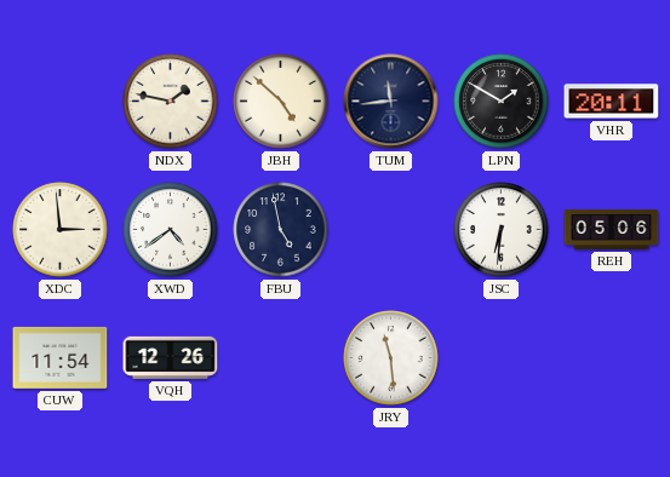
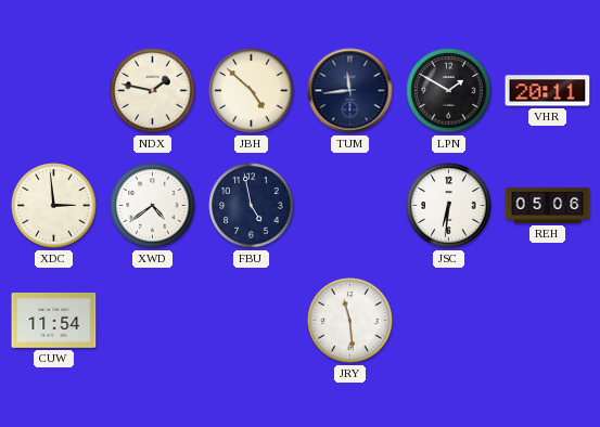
VQH: 12:26 -> none
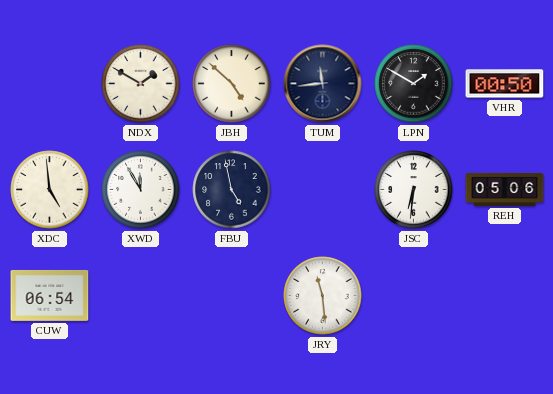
NDX: 1:47 -> 1:50
VHR: 20:11 -> 00:50
XDC: 2:59 -> 4:59
XWD: 4:39 -> 11:55
CUW: 11:54 -> 06:54
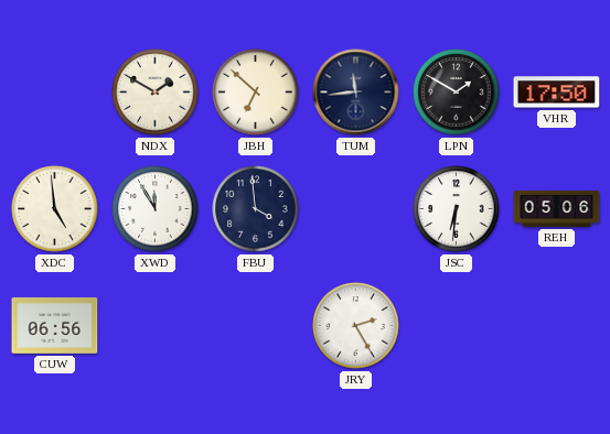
JBH: 4:52 -> 6:52
VHR: 00:50 -> 17:50
FBU: 4:58 -> 3:59
CUW: 06:54 -> 06:56
JRY: 11:29 -> 2:25
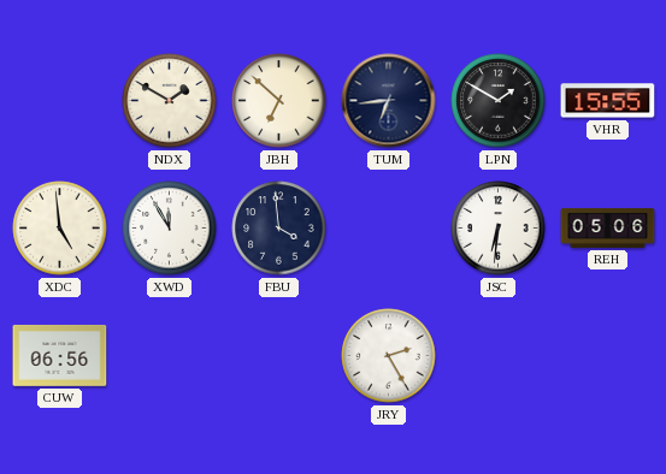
TUM: 11:44 -> 6:44
VHR: 17:50 -> 15:55
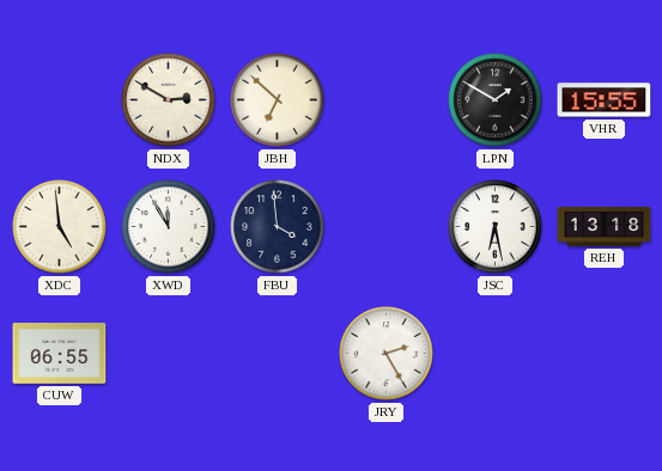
NDX: 1:50 -> 2:50
TUM: 6:44 -> none
JSC: 6:31 -> 6:28
REH: 05:06 -> 13:18
CUW: 06:56 -> 06:55
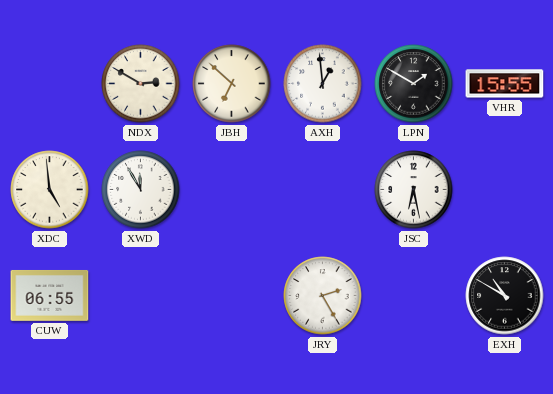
AXH: none -> 12:59
FBU: 3:59 -> none
REH: 13:18 -> none
EXH: none -> 10:50
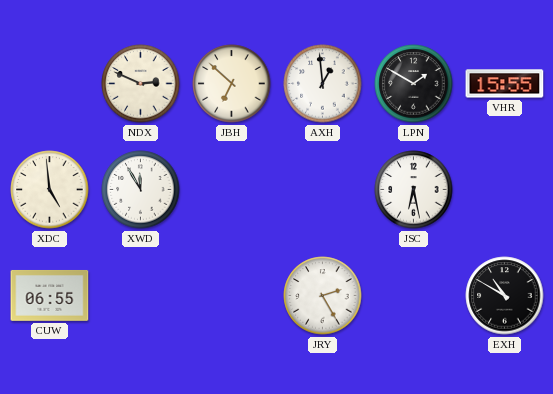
NDX: 2:50 -> 2:49
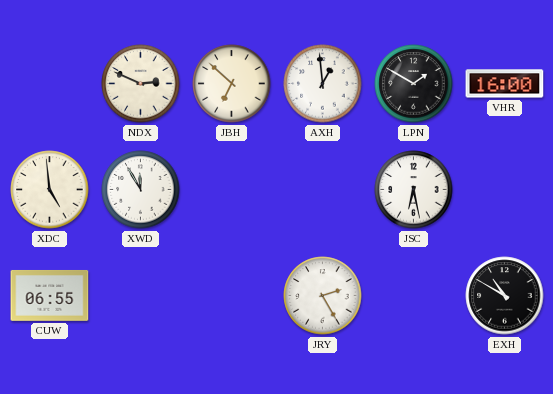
VHR: 15:55 -> 16:00
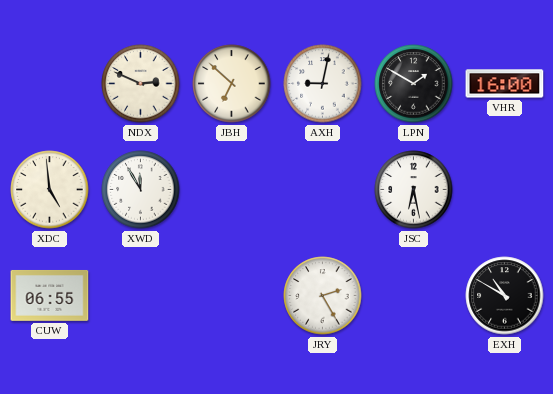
AXH: 12:59 -> 9:02
